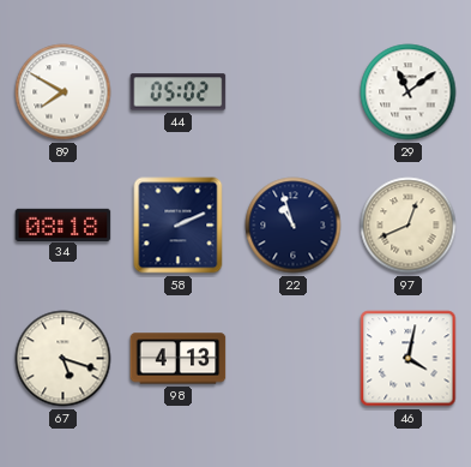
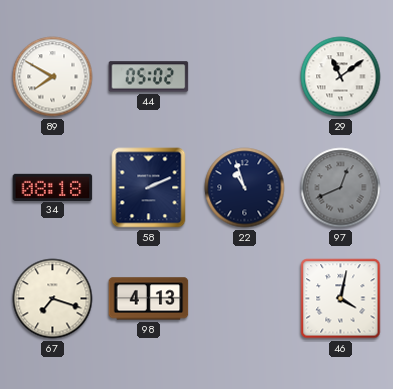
97 dial: cream -> grey
67: 5:18 -> 7:18
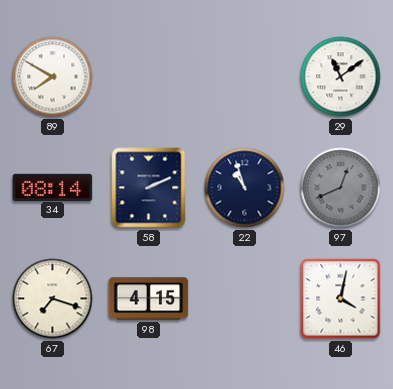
44: 05:02 -> none
34: 08:18 -> 08:14
98: 4:13 -> 4:15
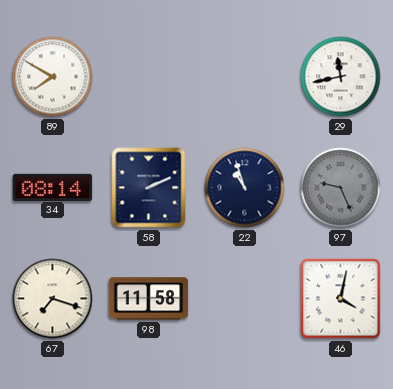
29: 11:09 -> 11:43
97: 12:41 -> 9:26
98: 4:15 -> 11:58
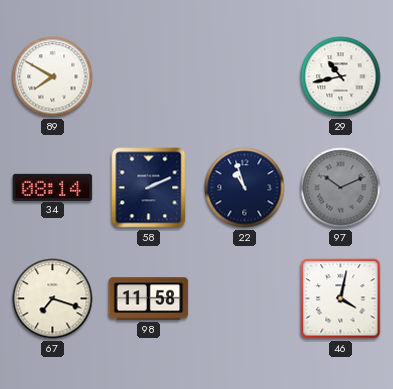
29: 11:43 -> 10:43
97: 9:26 -> 10:11
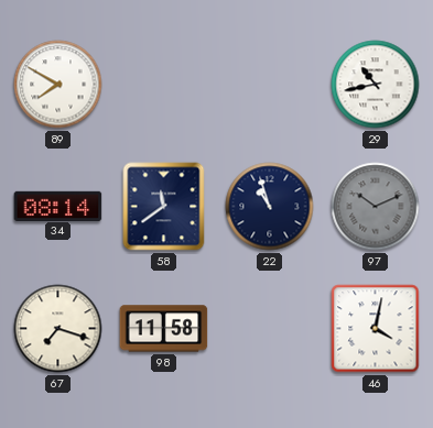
58: 2:11 -> 11:39
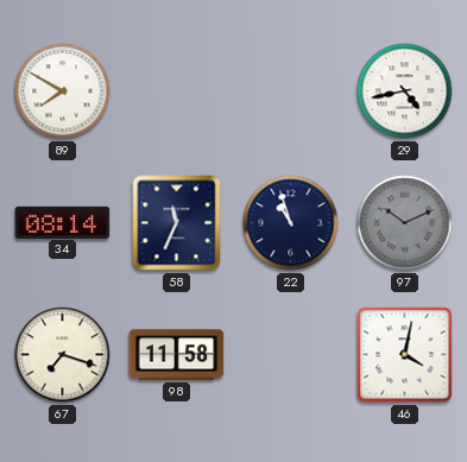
29: 10:43 -> 4:43
58: 11:39 -> 11:34
